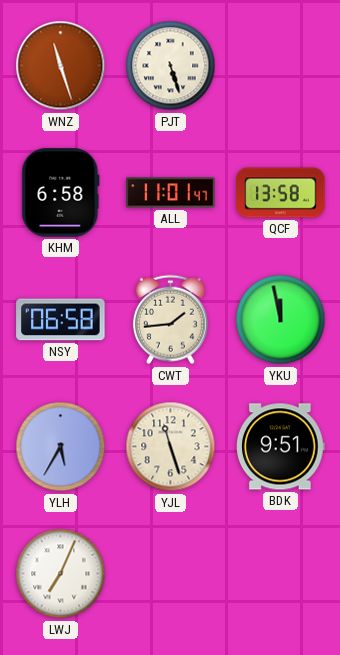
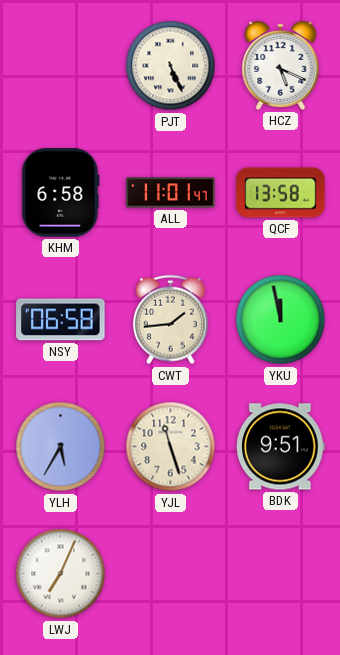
WNZ: 11:27 -> none
PJT: 5:27 -> 5:26
HCZ: none -> 5:19
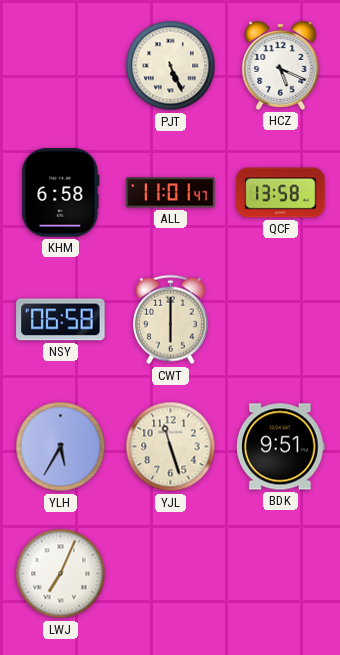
CWT: 1:44 -> 6:00
YKU: 11:58 -> none
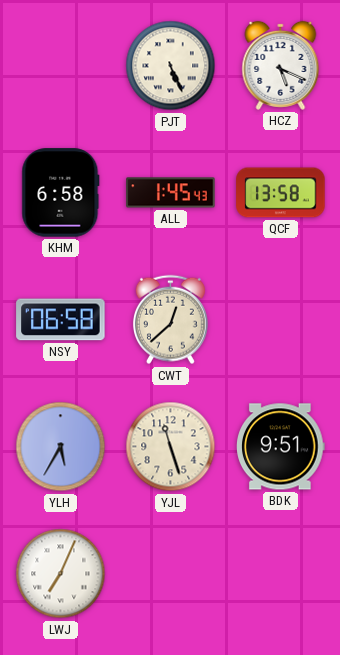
ALL: 11:01 -> 1:45
CWT: 6:00 -> 12:38
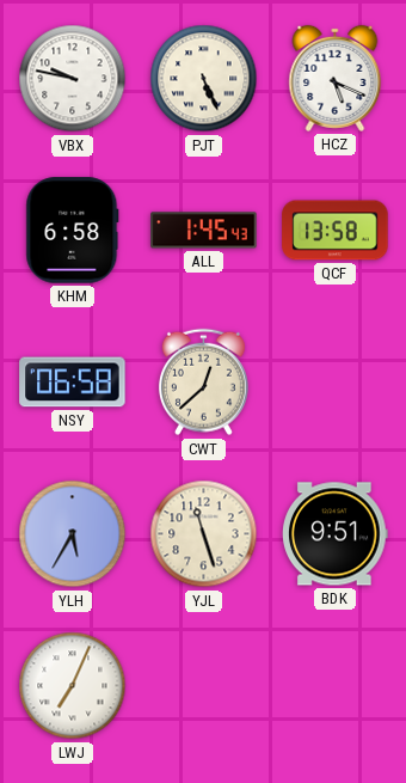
VBX: none -> 9:47
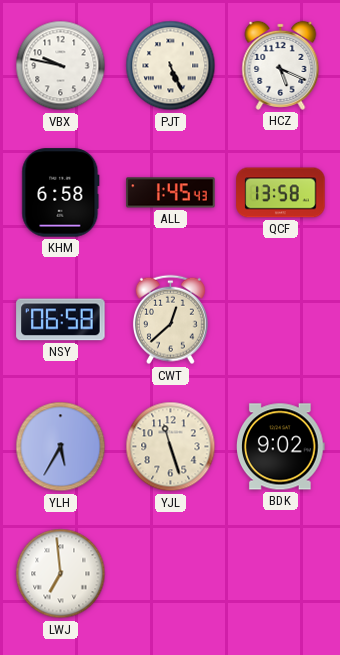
BDK: 9:51 -> 9:02
LWJ: 7:04 -> 6:59
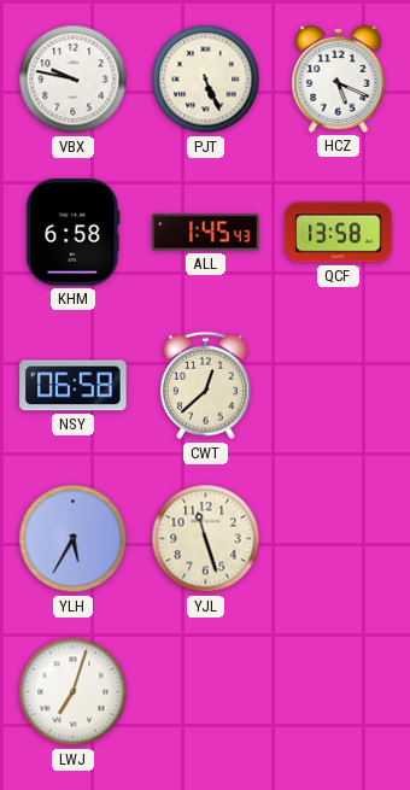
BDK: 9:02 -> none
LWJ: 6:59 -> 7:03
